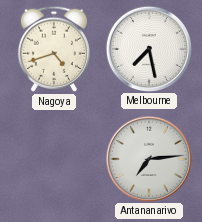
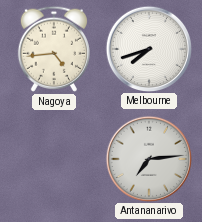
Nagoya: 4:42 -> 4:44
Melbourne: 7:28 -> 7:42
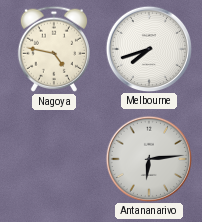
Nagoya: 4:44 -> 4:47
Antananarivo: 7:14 -> 6:14
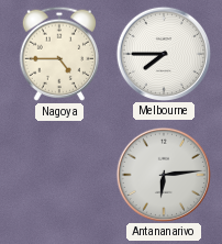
Nagoya: 4:47 -> 4:45
Melbourne: 7:42 -> 7:45
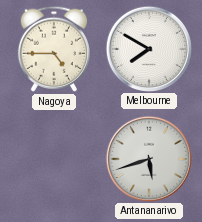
Melbourne: 7:45 -> 7:50
Antananarivo: 6:14 -> 5:42
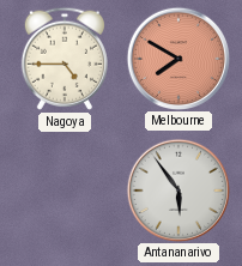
Melbourne dial: white -> salmon
Antananarivo: 5:42 -> 5:54
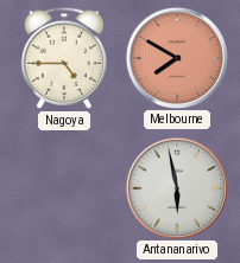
Antananarivo: 5:54 -> 5:58
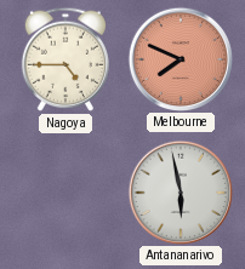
Melbourne: 7:50 -> 7:49
